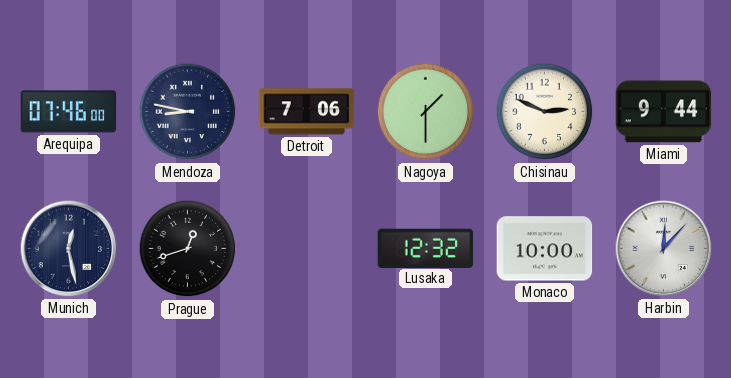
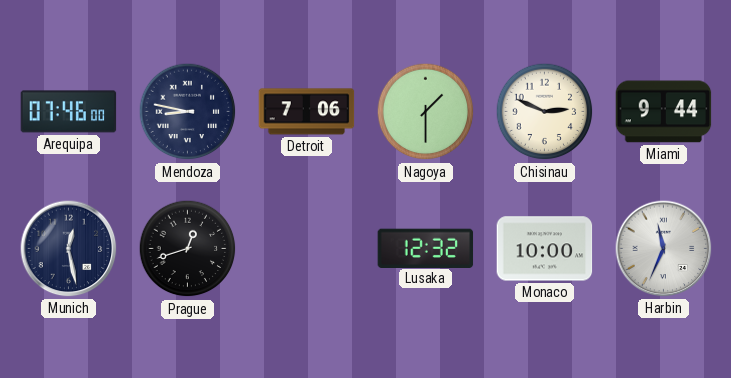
Harbin: 12:07 -> 11:34
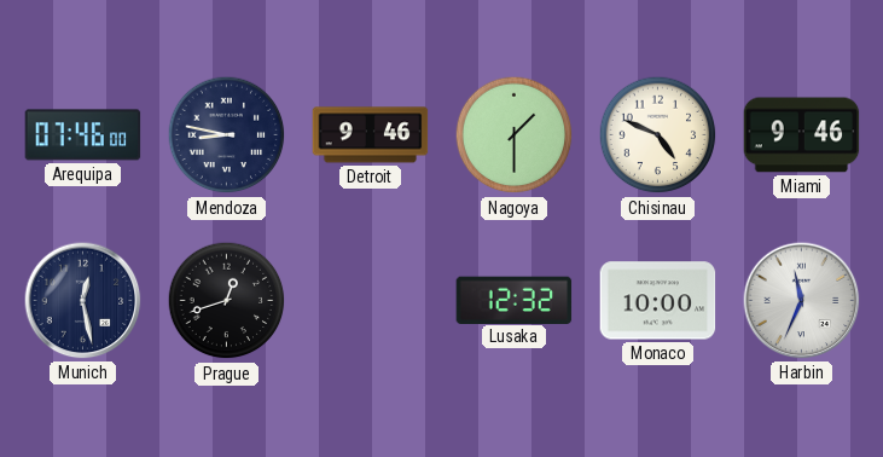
Detroit: 7:06 -> 9:46
Chisinau: 2:49 -> 4:49
Miami: 9:44 -> 9:46
